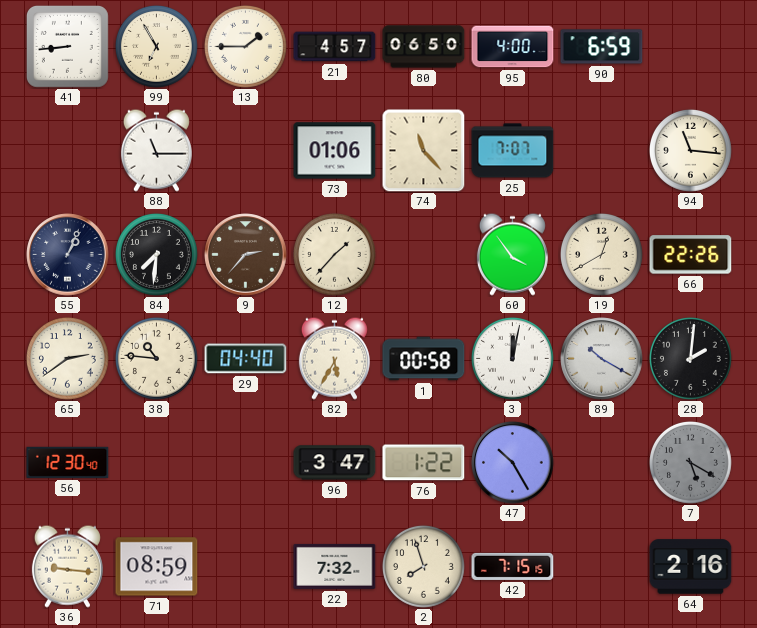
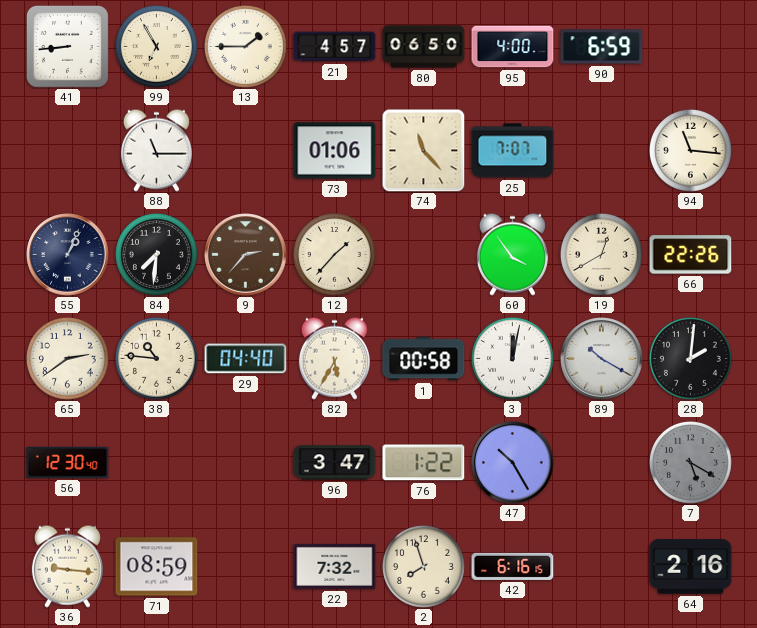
42: 7:15 -> 6:16
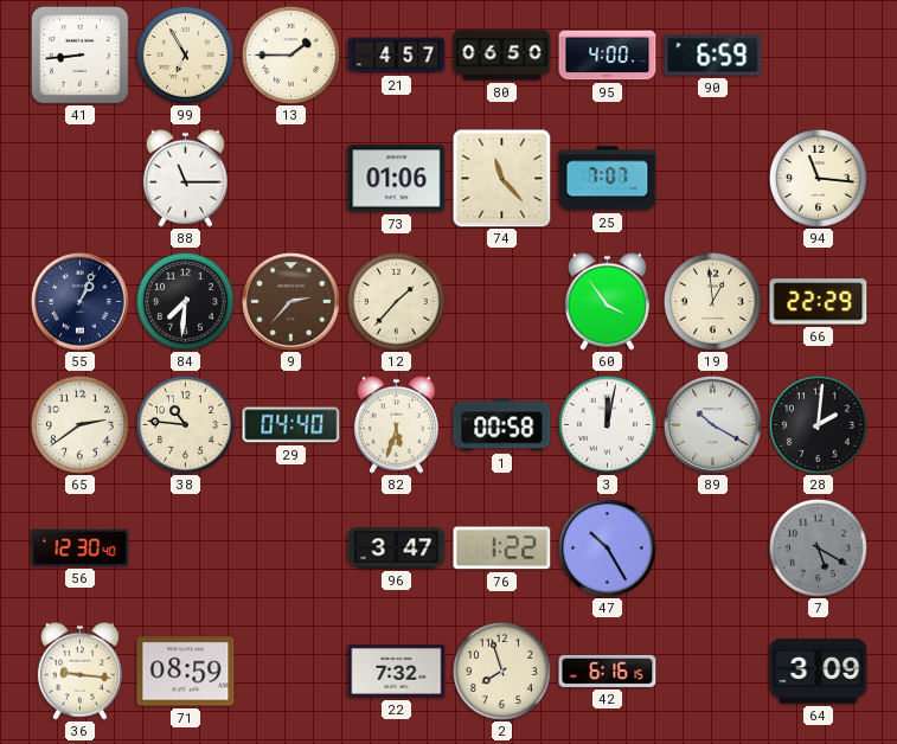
19: 12:40 -> 12:59
66: 22:26 -> 22:29
82: 5:35 -> 5:33
64: 2:16 -> 3:09
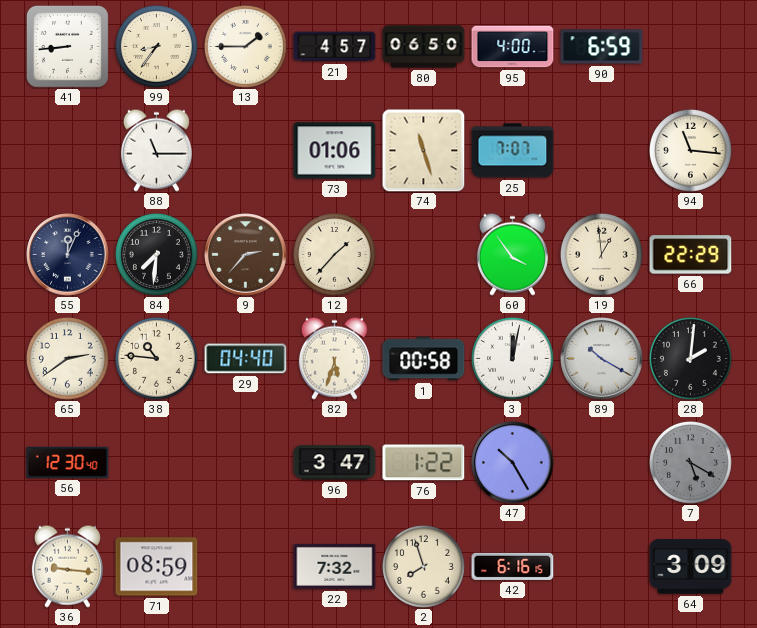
99: 6:55 -> 8:36
74: 11:23 -> 11:27
55: 1:04 -> 12:04
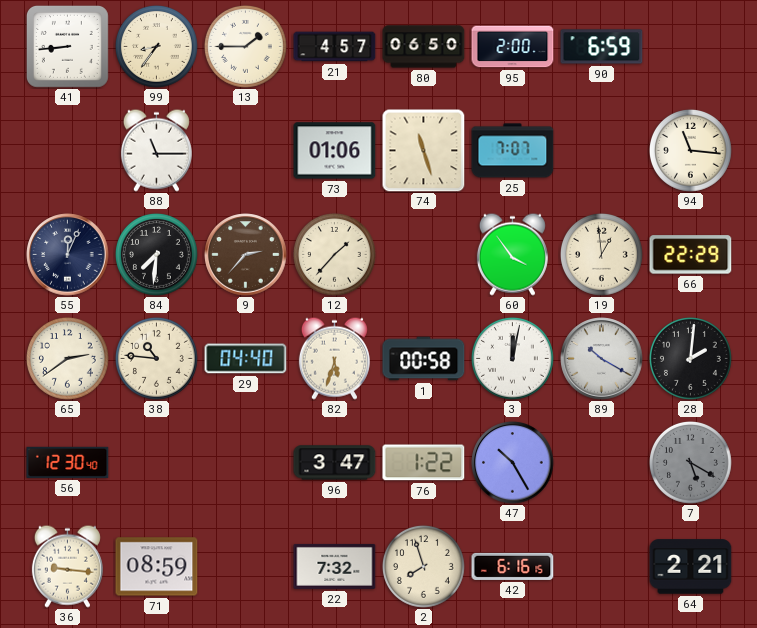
95: 4:00 -> 2:00
64: 3:09 -> 2:21
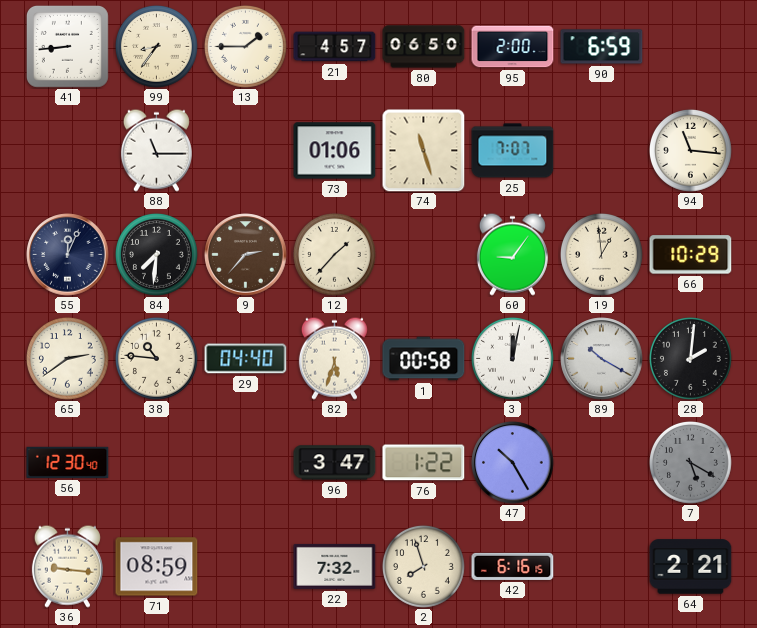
60: 3:54 -> 9:06
66: 22:29 -> 10:29
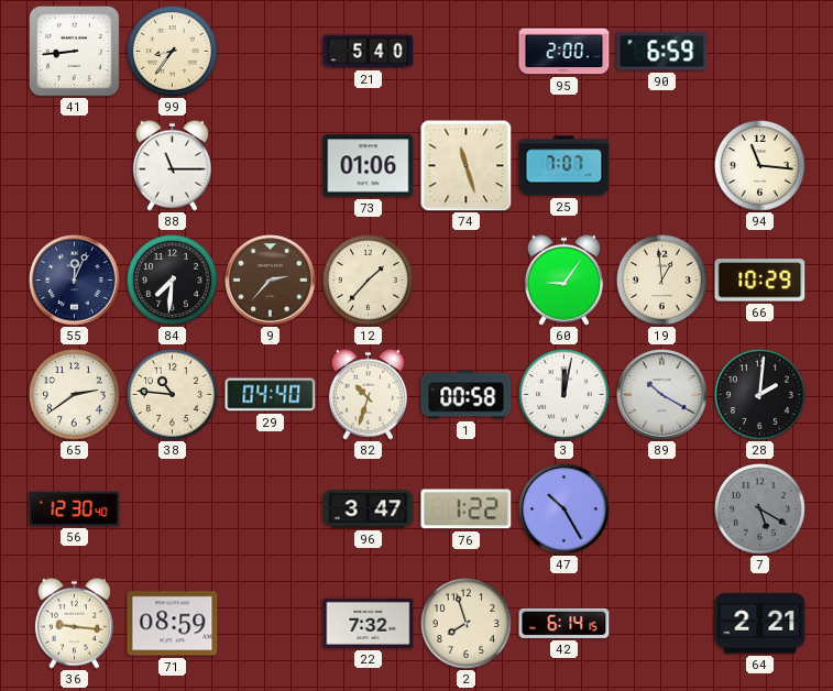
13: 1:45 -> none
21: 4:57 -> 5:40
80: 06:50 -> none
82: 5:33 -> 10:33
42: 6:16 -> 6:14
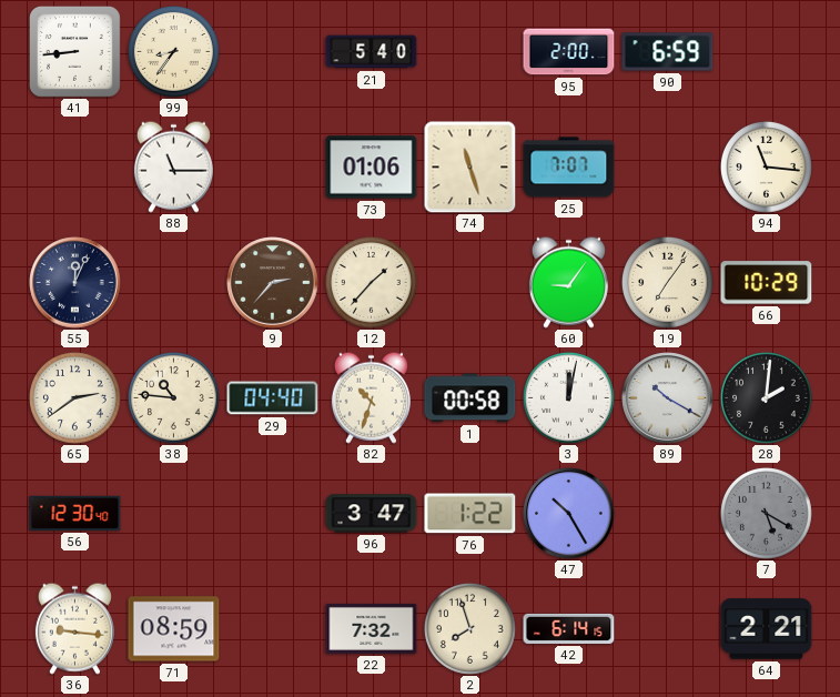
84: 7:31 -> none
19: 12:59 -> 7:06
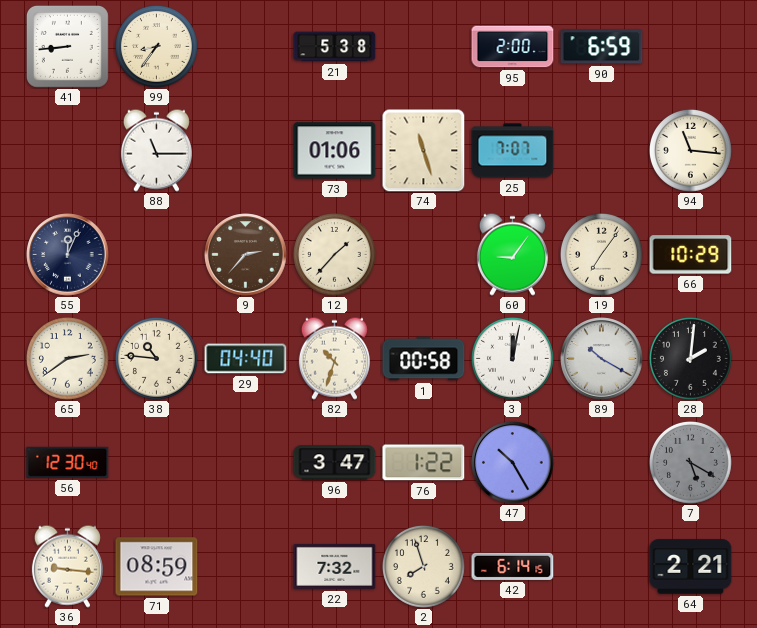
21: 5:40 -> 5:38
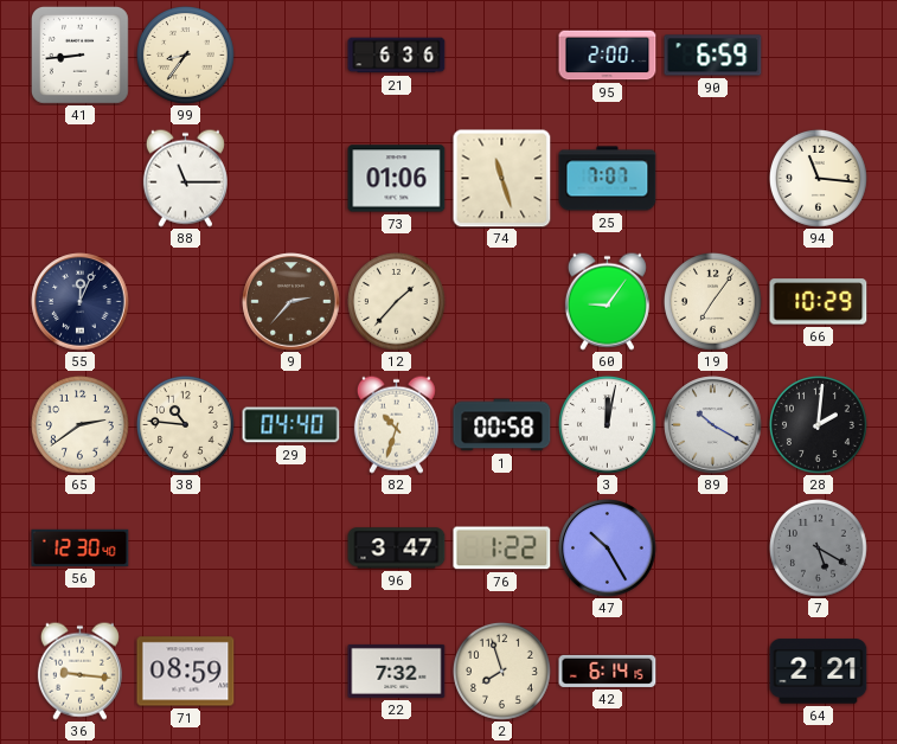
21: 5:38 -> 6:36
